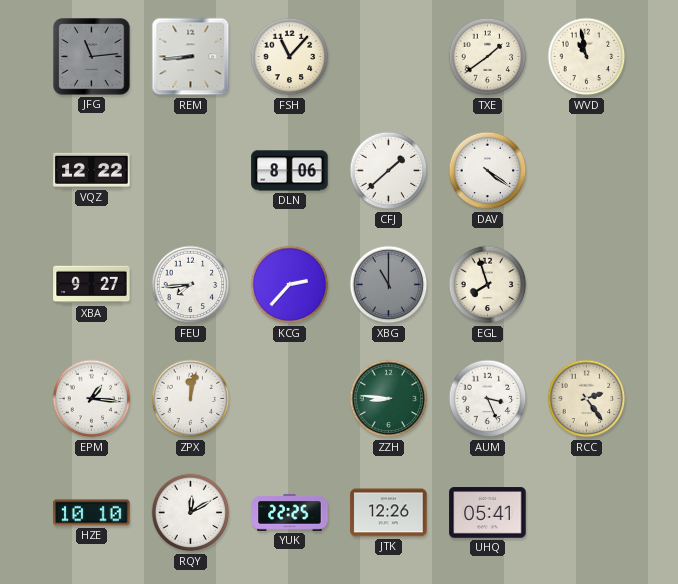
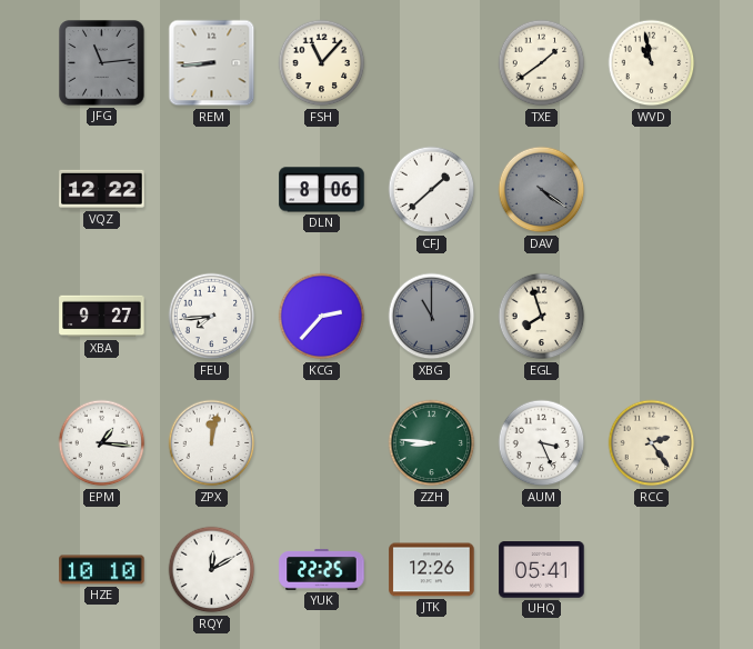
DAV dial: white -> grey
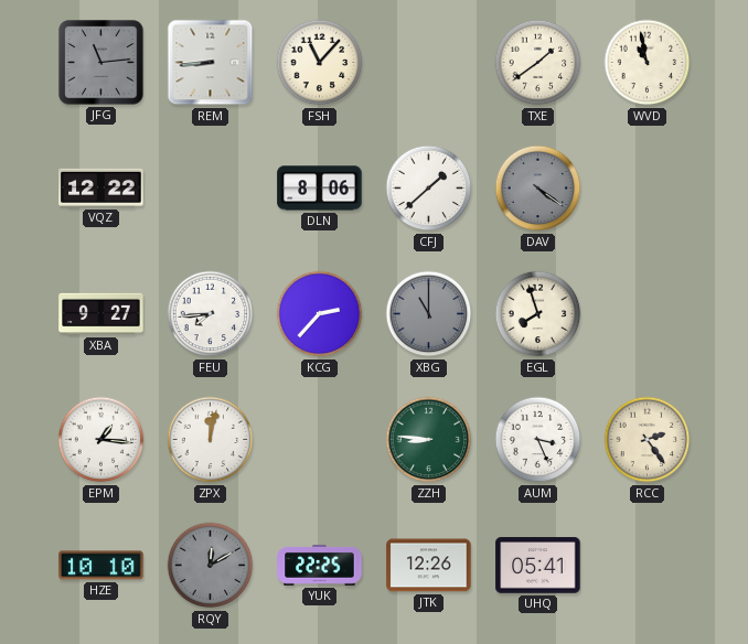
RQY dial: white -> grey
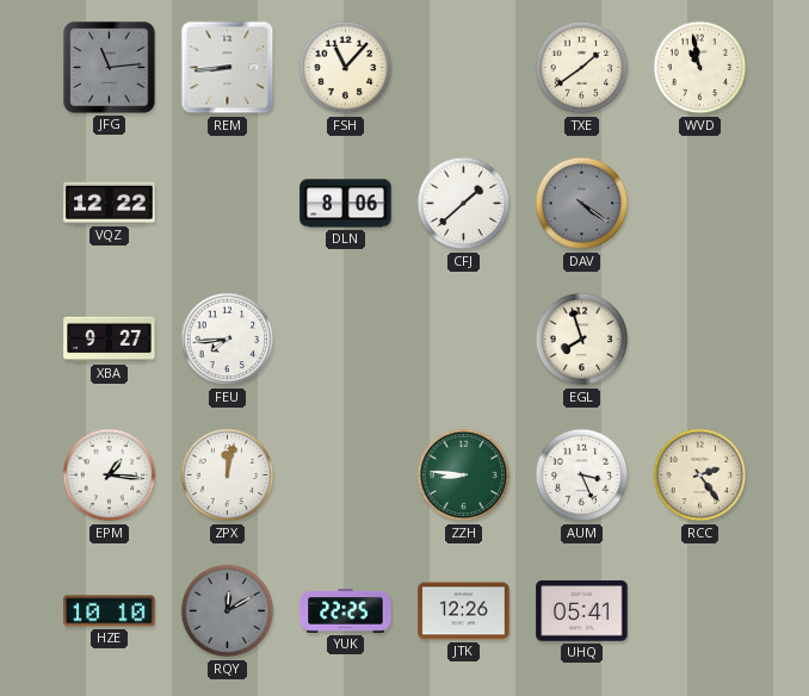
KCG: 2:37 -> none
XBG: 11:00 -> none
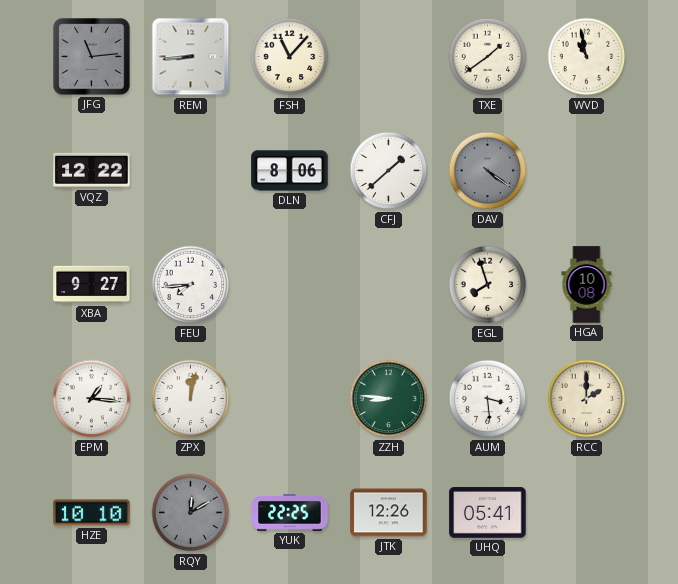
HGA: none -> 10:08
AUM: 3:26 -> 3:29
RCC: 2:24 -> 2:00
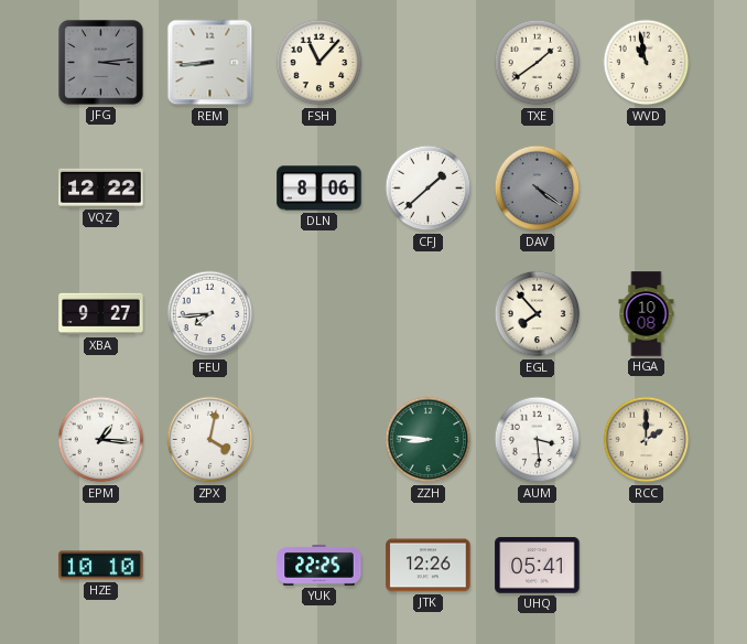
JFG: 11:14 -> 3:14
EGL: 7:57 -> 7:53
ZPX: 12:02 -> 4:02
RQY: 12:10 -> none
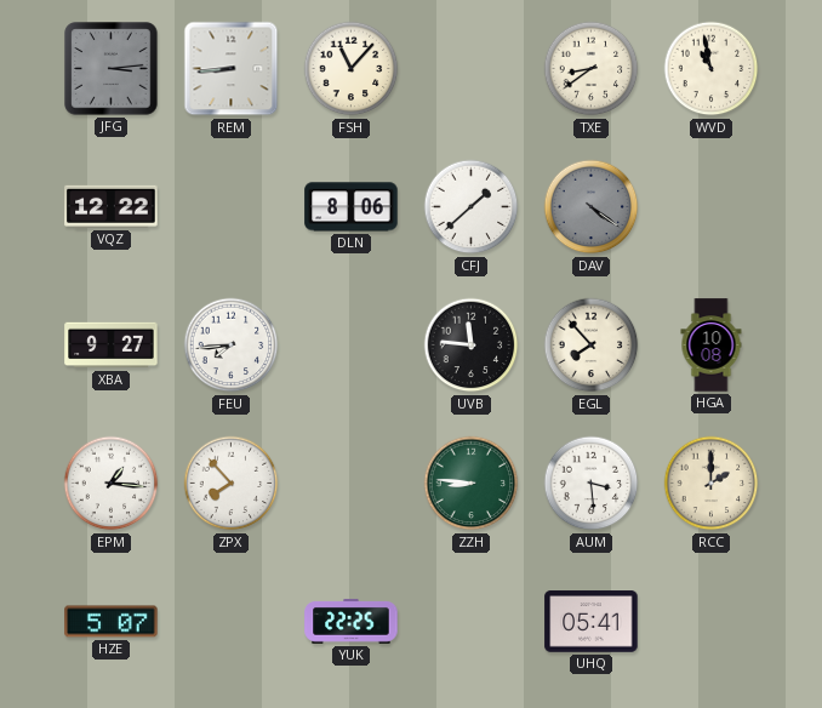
TXE: 1:39 -> 8:39
UVB: none -> 11:46
ZPX: 4:02 -> 7:53
HZE: 10:10 -> 5:07
JTK: 12:26 -> none
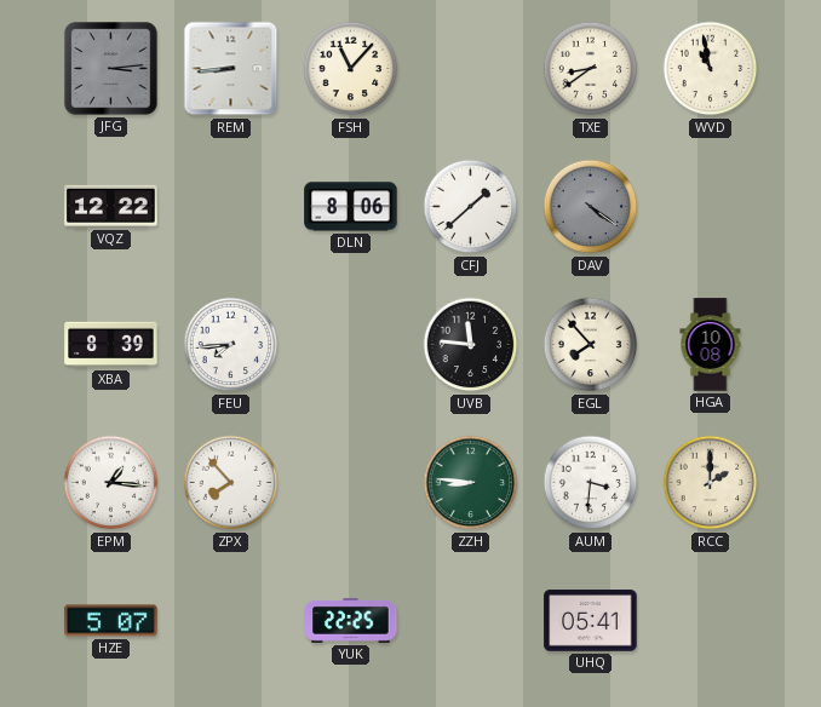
XBA: 9:27 -> 8:39
AUM: 3:29 -> 3:31
